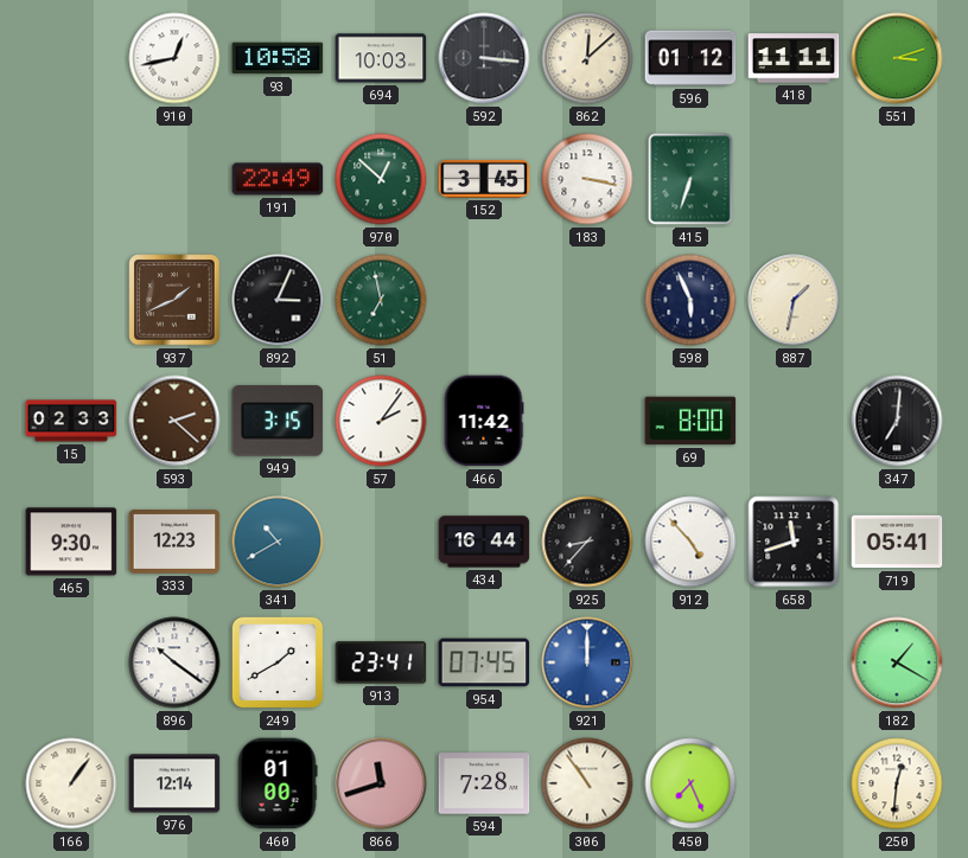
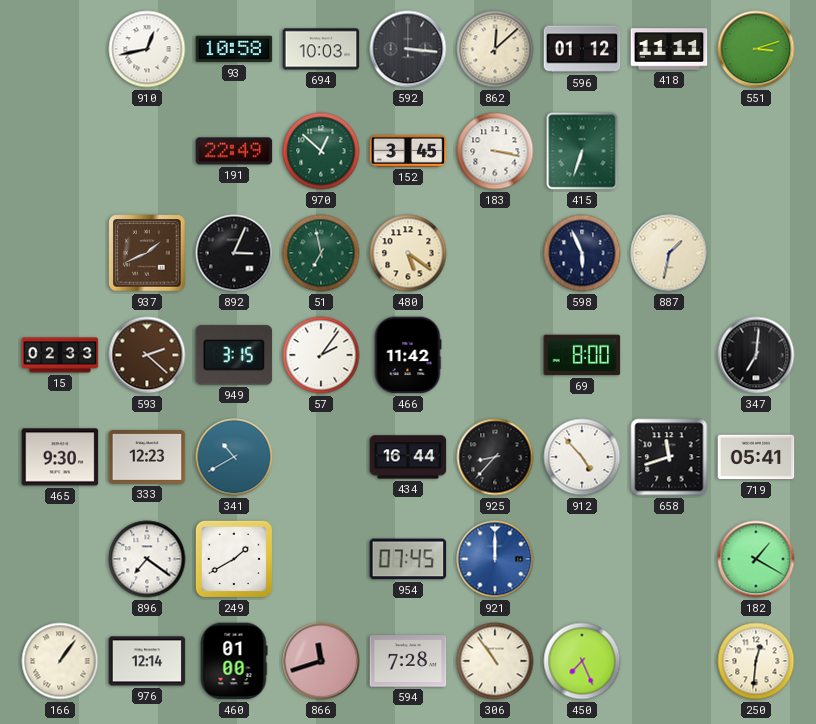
480: none -> 5:21
896: 10:21 -> 7:21
913: 23:41 -> none
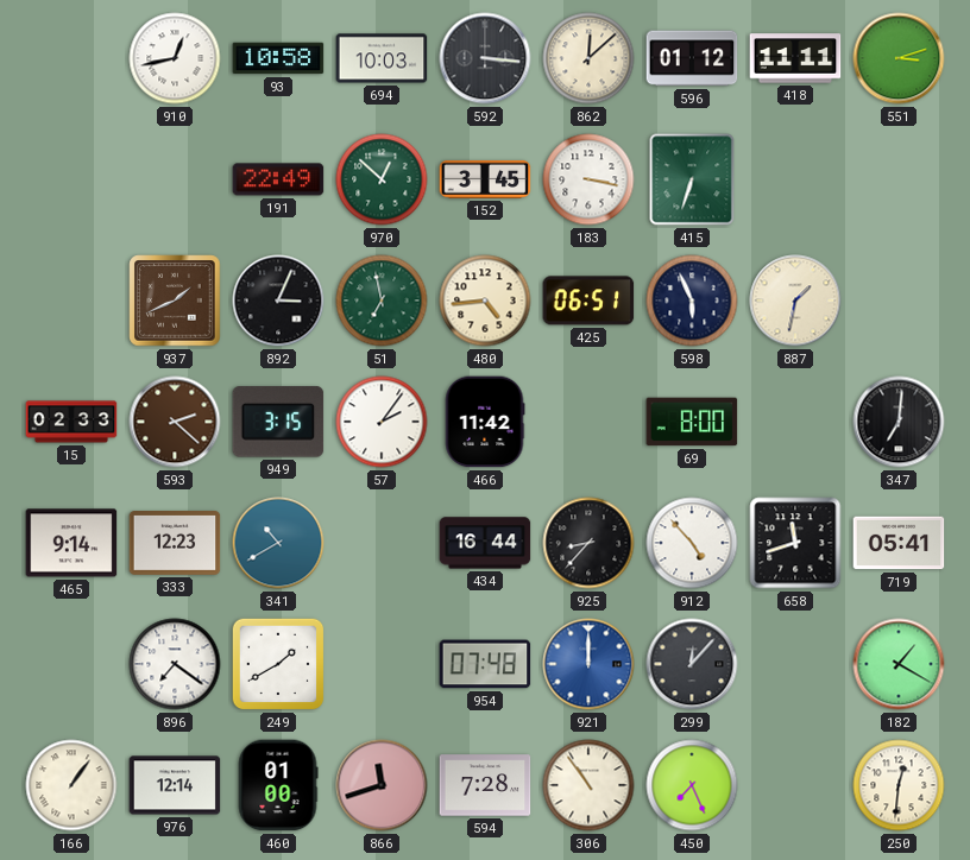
480: 5:21 -> 4:44
425: none -> 06:51
465: 9:30 -> 9:14
954: 07:45 -> 07:48
299: none -> 12:07
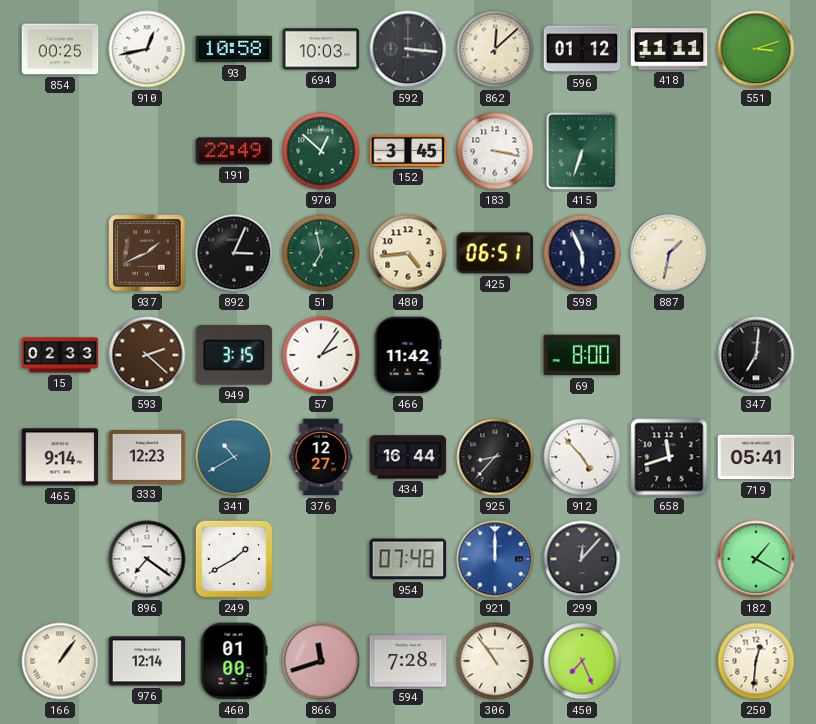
854: none -> 00:25
376: none -> 12:27
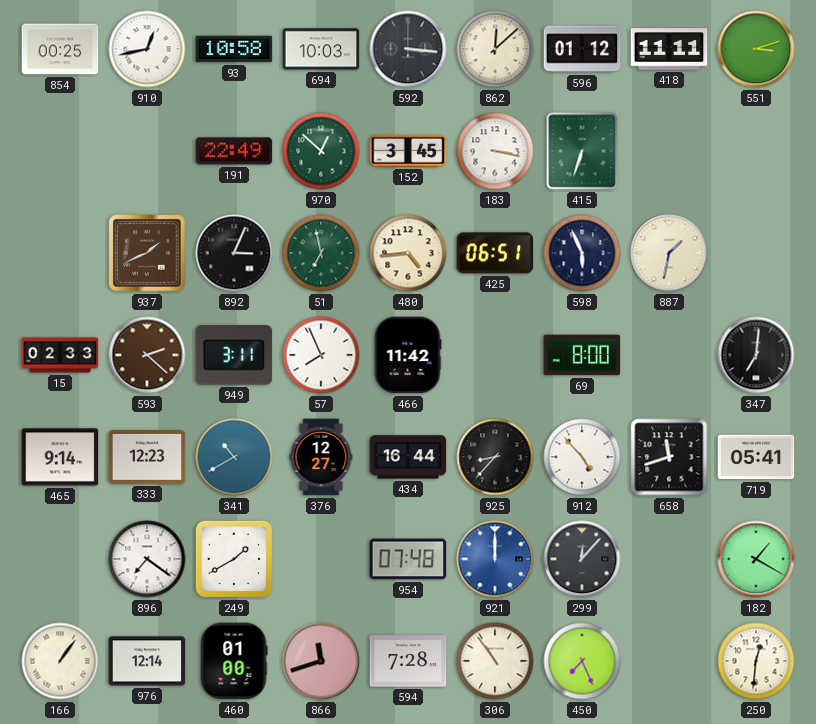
949: 3:15 -> 3:11
57: 2:06 -> 7:56
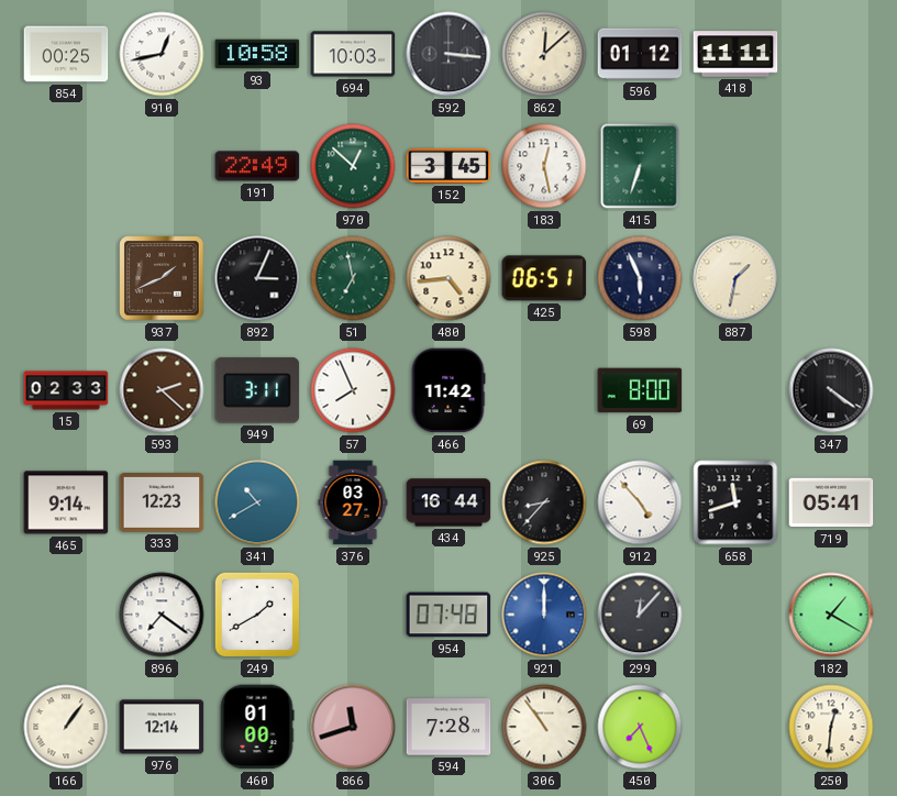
551: 3:12 -> none
183: 3:17 -> 12:28
347: 7:01 -> 4:21
376: 12:27 -> 03:27
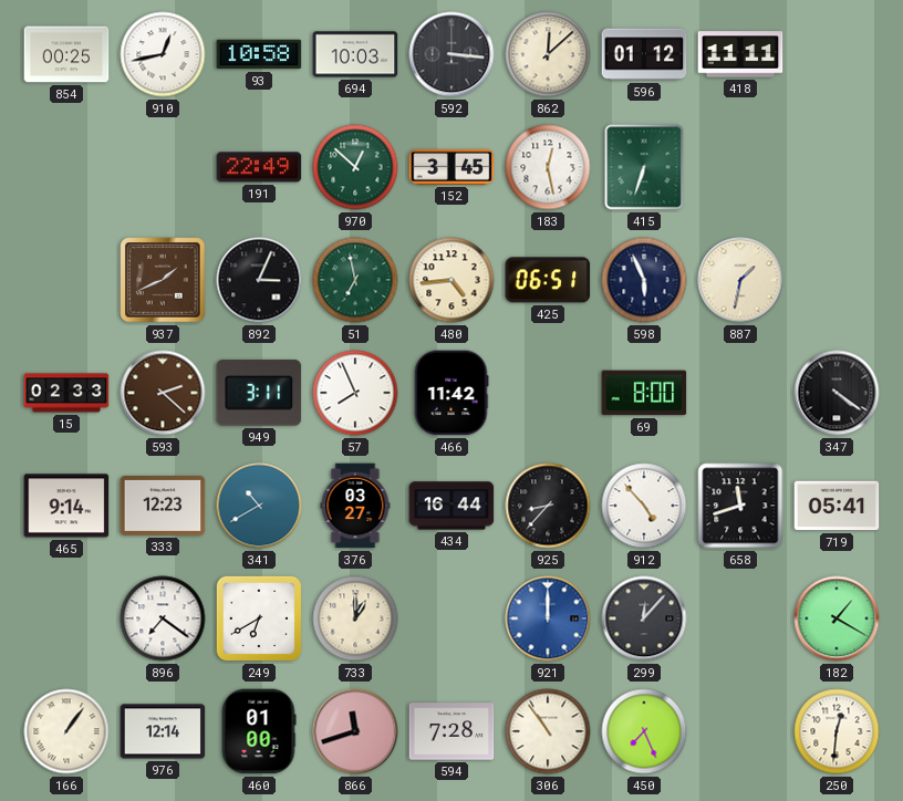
249: 1:40 -> 6:40
733: none -> 1:00
954: 07:48 -> none
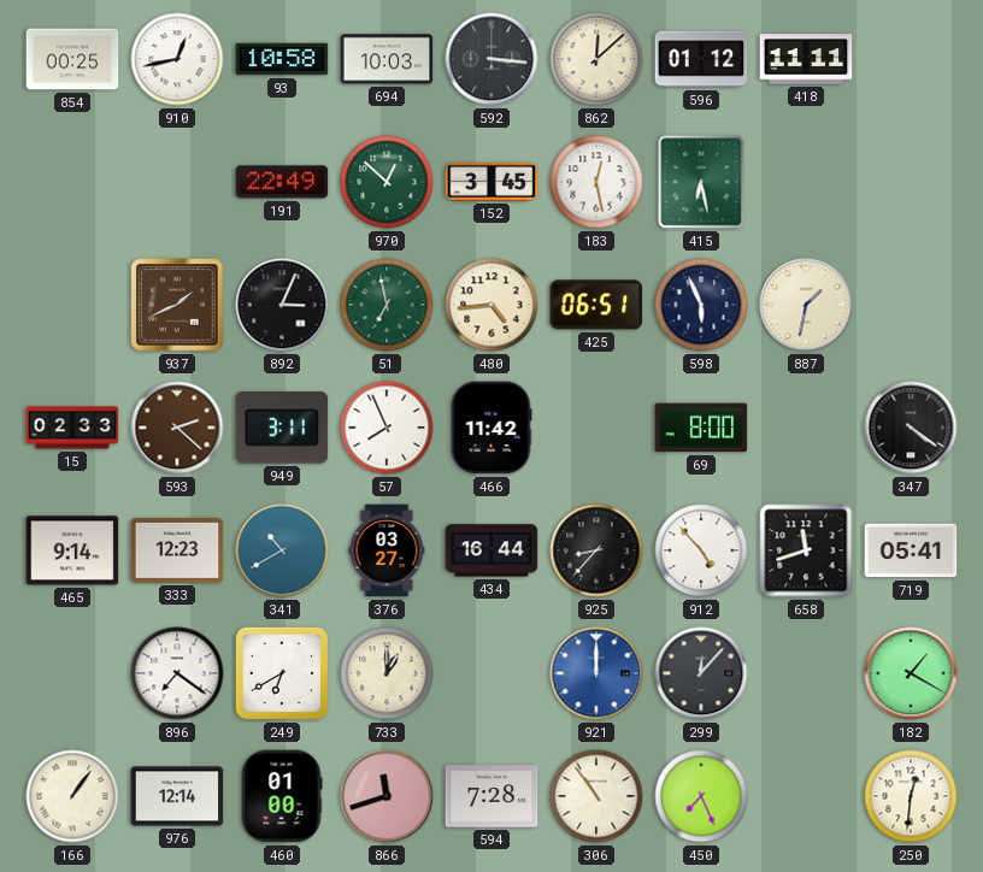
415: 6:33 -> 6:28
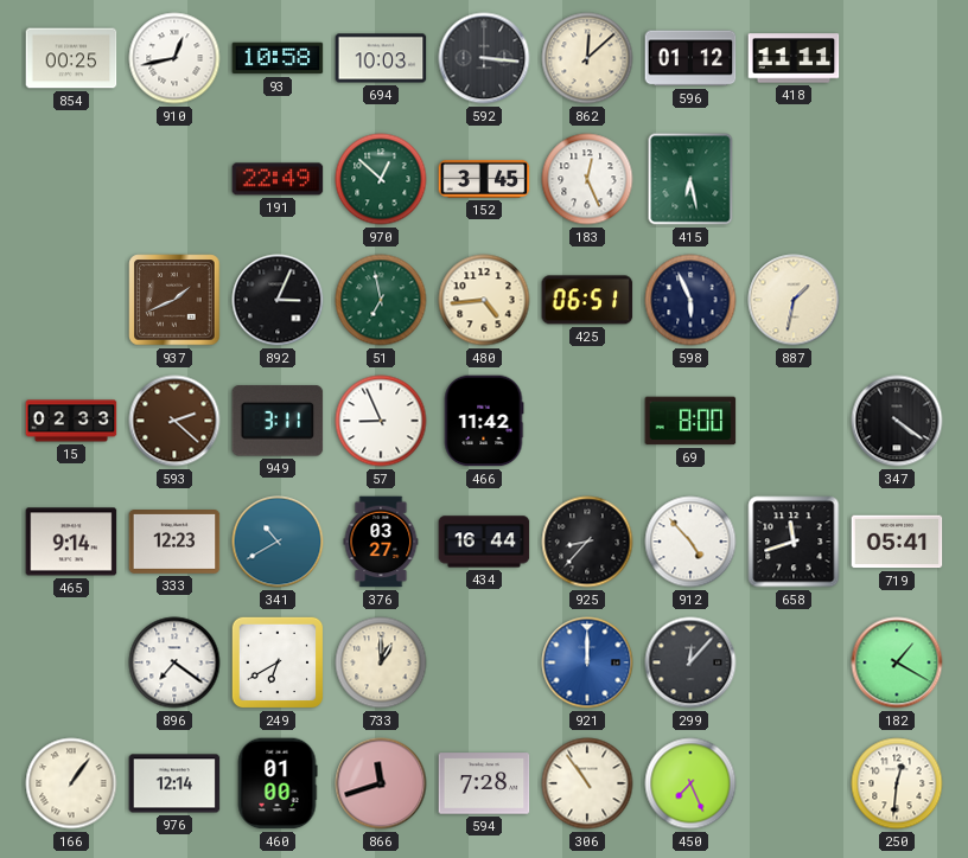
183: 12:28 -> 12:26
57: 7:56 -> 8:56
